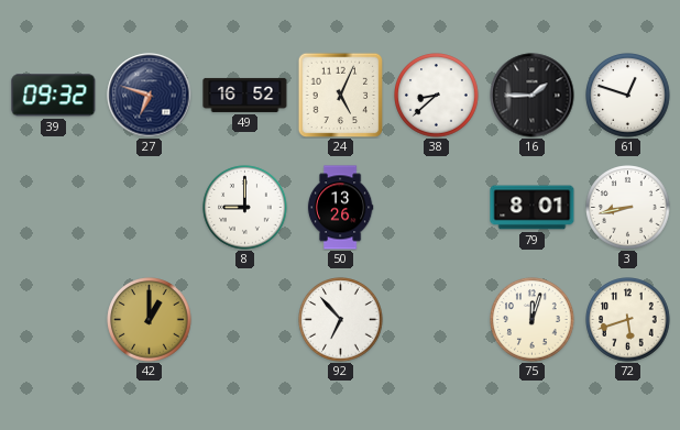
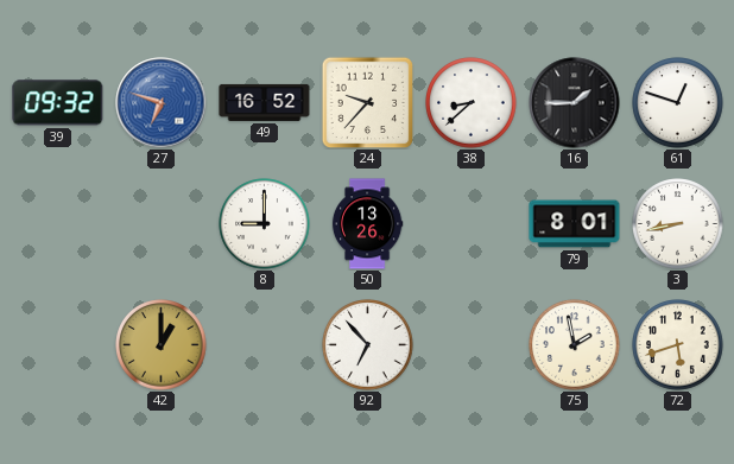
27 dial: navy -> blue
24: 5:04 -> 9:37
75: 12:03 -> 1:58
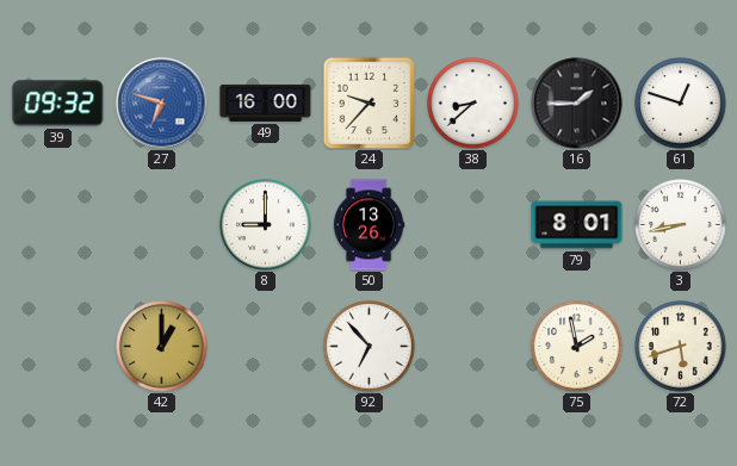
49: 16:52 -> 16:00
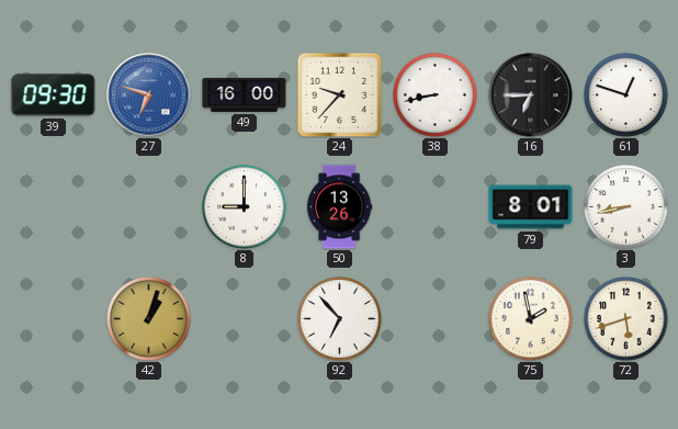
39: 09:32 -> 09:30
38: 8:38 -> 8:43
16: 1:45 -> 6:45
42: 1:00 -> 1:03
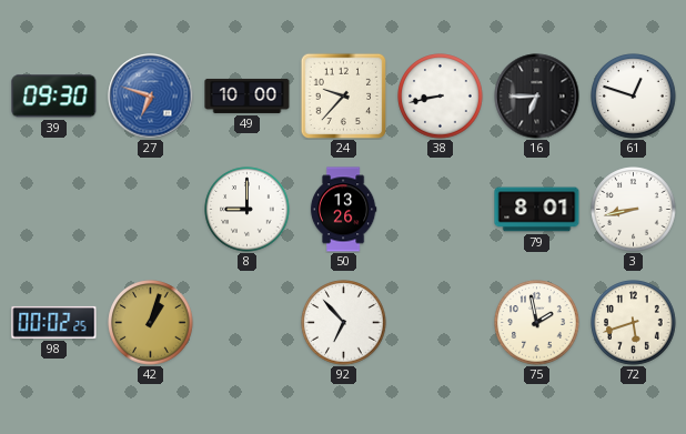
49: 16:00 -> 10:00
98: none -> 00:02
